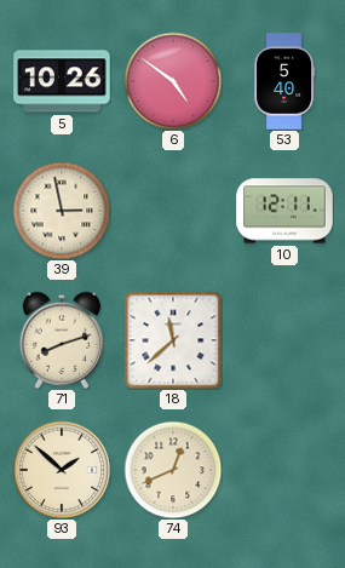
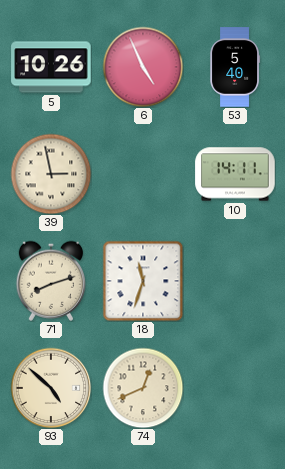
6: 4:51 -> 4:56
10: 12:11 -> 14:11
18: 11:38 -> 11:33
93: 1:52 -> 4:52
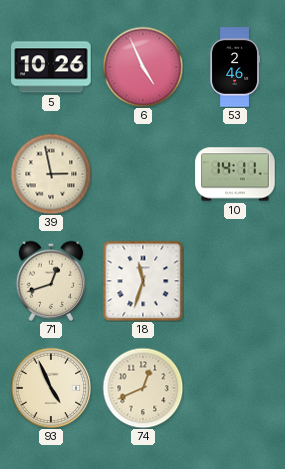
53: 5:40 -> 2:46
71: 8:12 -> 12:42
93: 4:52 -> 4:56
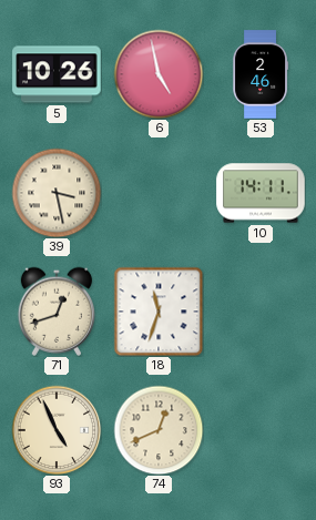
6: 4:56 -> 4:58
39: 2:58 -> 3:28
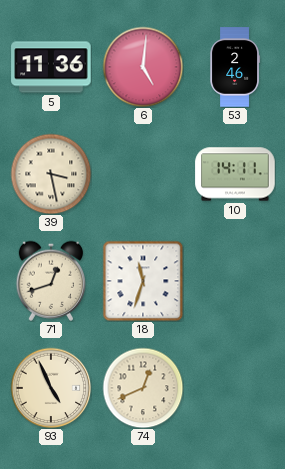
5: 10:26 -> 11:36
6: 4:58 -> 5:01
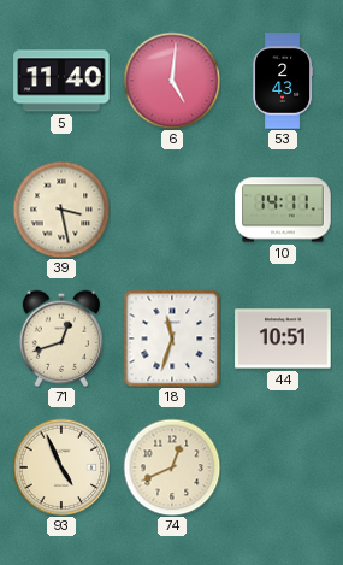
5: 11:36 -> 11:40
53: 2:46 -> 2:43
44: none -> 10:51
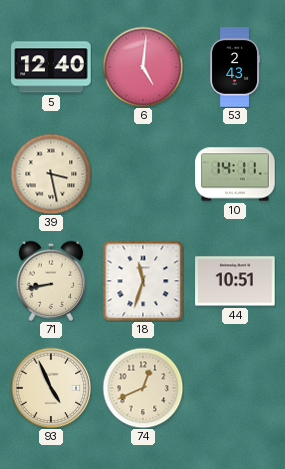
5: 11:40 -> 12:40
71: 12:42 -> 8:43
